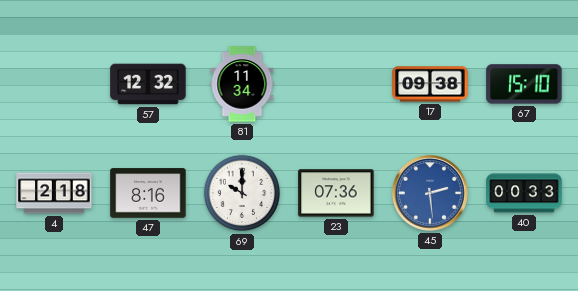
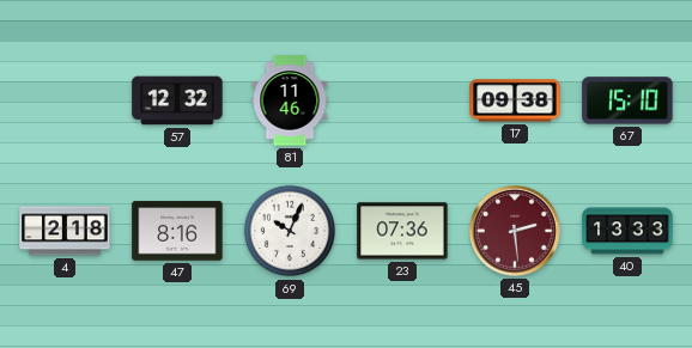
81: 11:34 -> 11:46
69: 10:00 -> 10:04
45 dial: blue -> burgundy
40: 00:33 -> 13:33
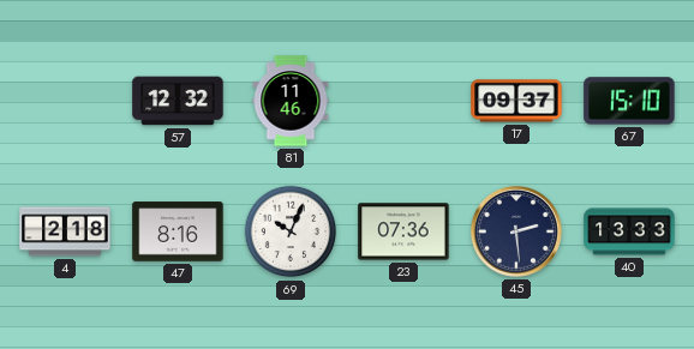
17: 09:38 -> 09:37
45 dial: burgundy -> navy
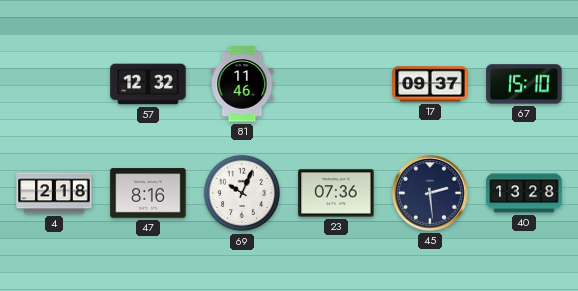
40: 13:33 -> 13:28
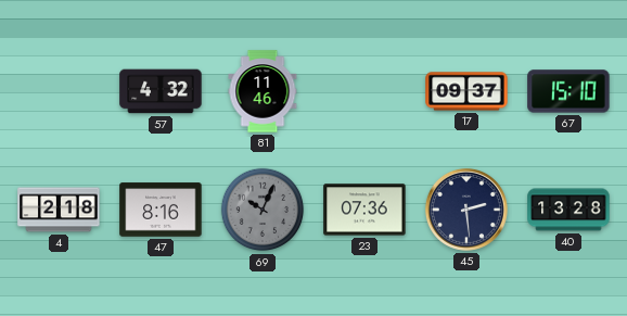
57: 12:32 -> 4:32
69 dial: white -> grey
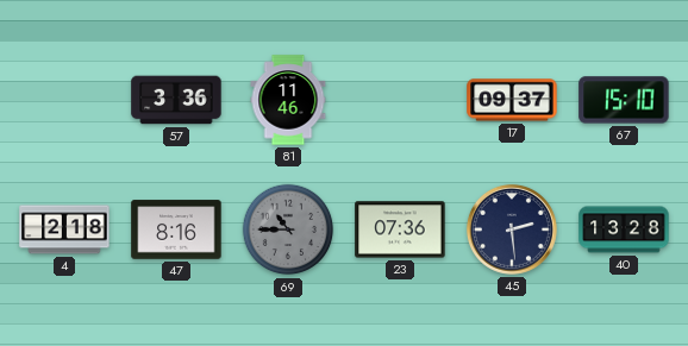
57: 4:32 -> 3:36
69: 10:04 -> 10:45
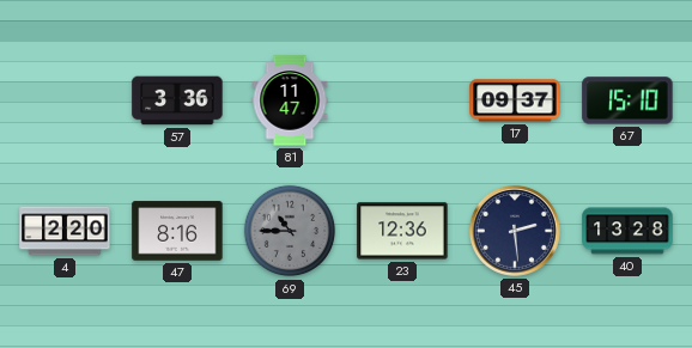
81: 11:46 -> 11:47
4: 2:18 -> 2:20
23: 07:36 -> 12:36
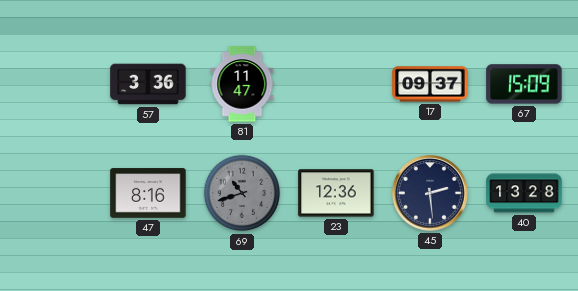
67: 15:10 -> 15:09
4: 2:20 -> none
69: 10:45 -> 10:42
